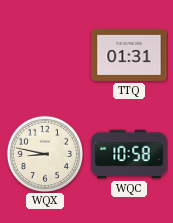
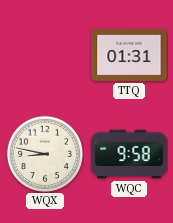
WQC: 10:58 -> 9:58
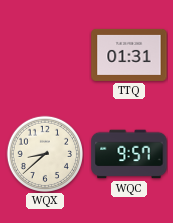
WQX: 8:47 -> 8:38
WQC: 9:58 -> 9:57
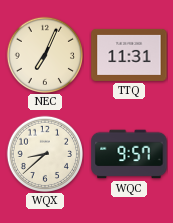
NEC: none -> 7:04
TTQ: 01:31 -> 11:31
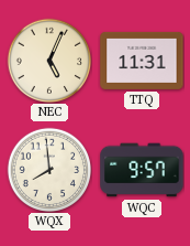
NEC: 7:04 -> 5:04
WQX: 8:38 -> 7:59
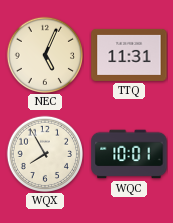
WQX: 7:59 -> 7:55
WQC: 9:57 -> 10:01
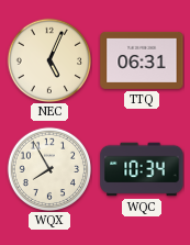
TTQ: 11:31 -> 06:31
WQC: 10:01 -> 10:34
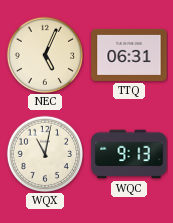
WQX: 7:55 -> 11:02
WQC: 10:34 -> 9:13
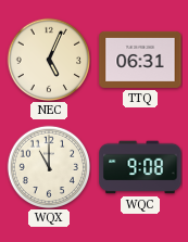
WQX: 11:02 -> 11:00
WQC: 9:13 -> 9:08
